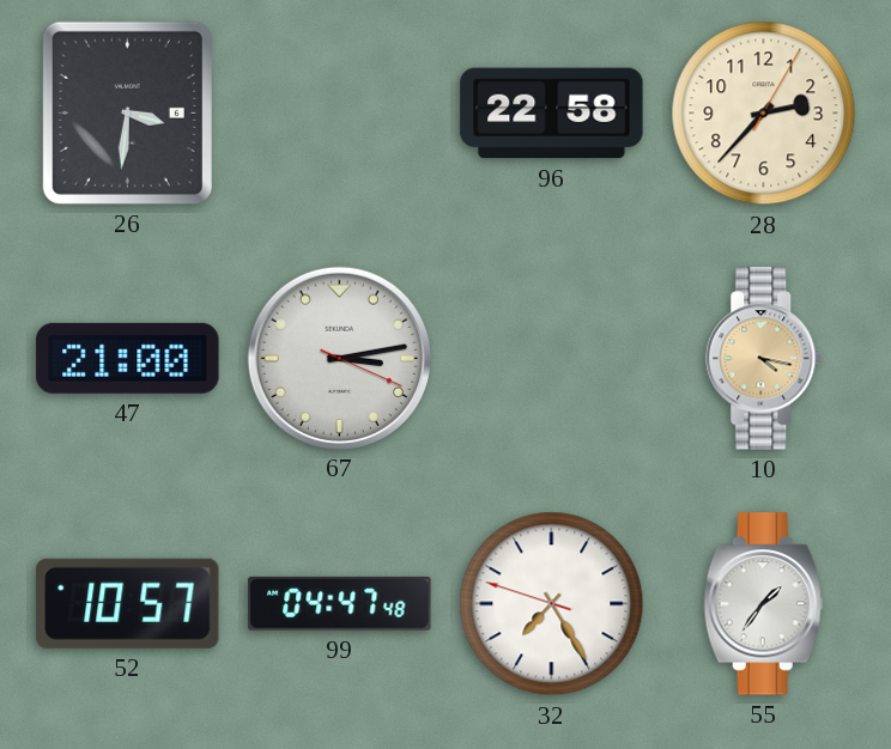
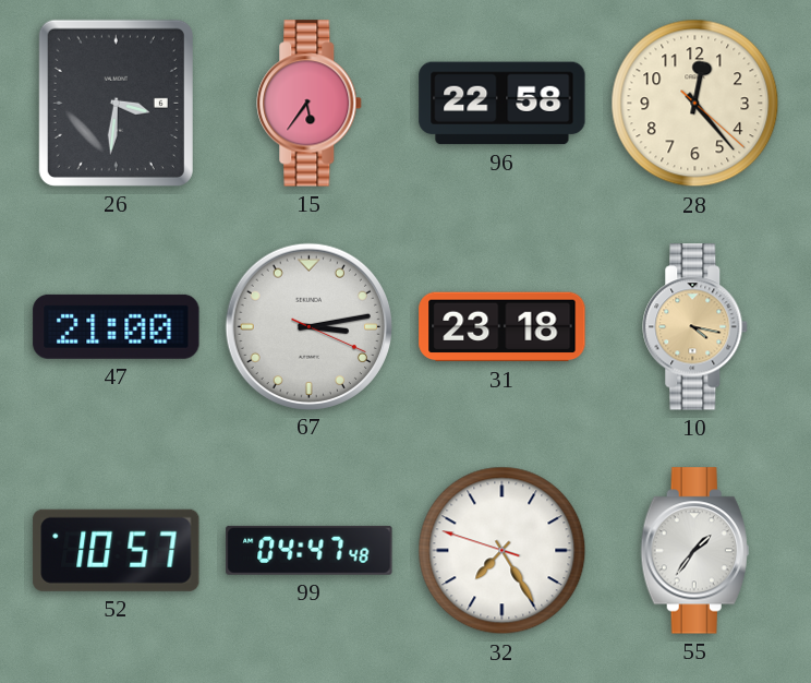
15: none -> 5:36
28: 2:37 -> 12:23
31: none -> 23:18
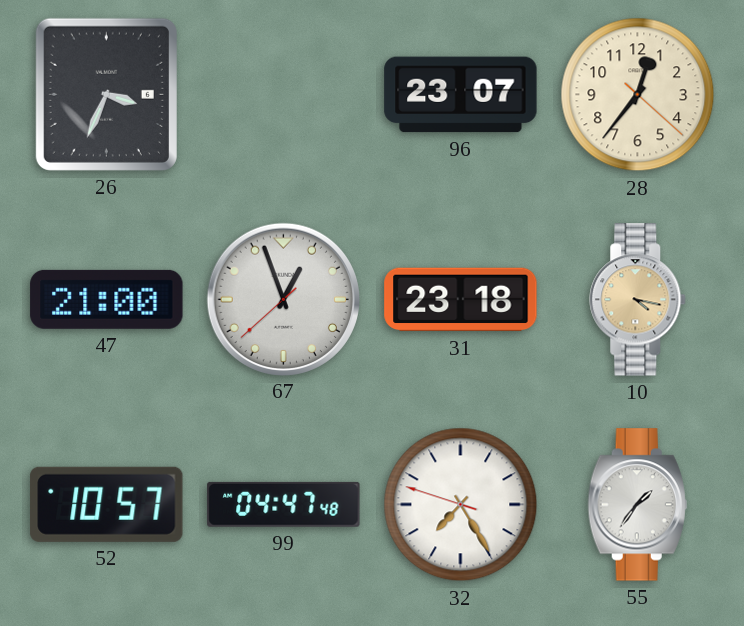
26: 3:31 -> 3:34
15: 5:36 -> none
96: 22:58 -> 23:07
28: 12:23 -> 12:36
67: 3:13 -> 12:56
